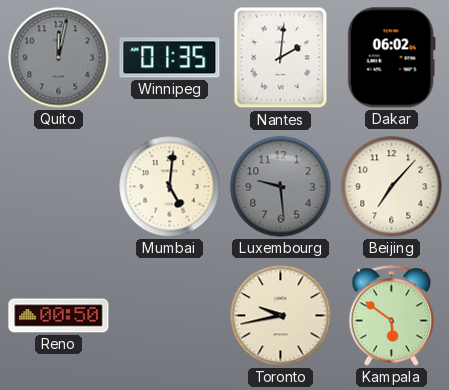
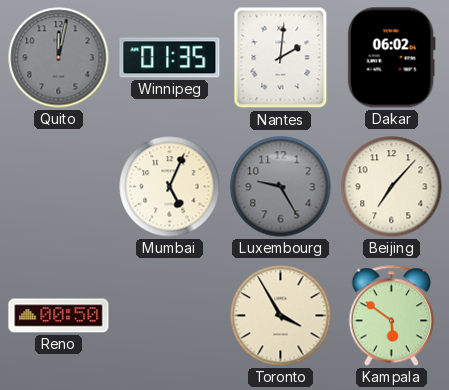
Mumbai: 5:01 -> 5:04
Luxembourg: 9:29 -> 9:25
Toronto: 9:43 -> 3:55
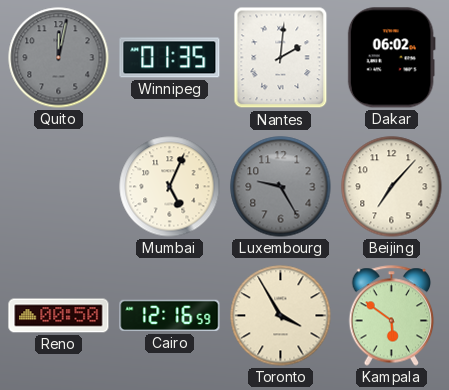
Cairo: none -> 12:16
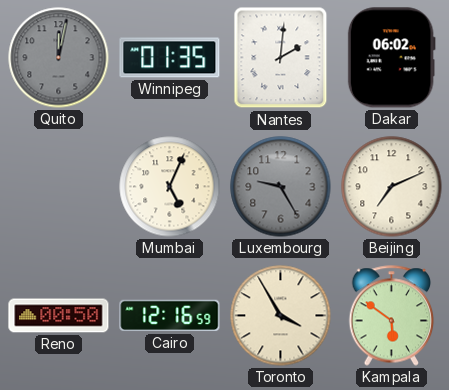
Beijing: 7:07 -> 7:11
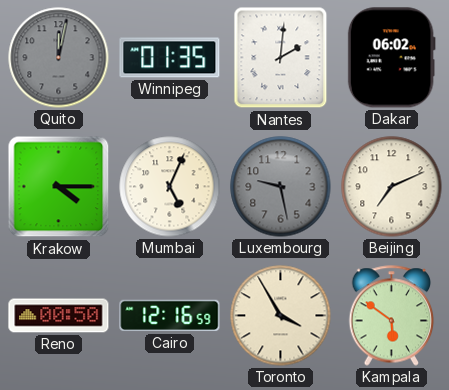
Krakow: none -> 4:15
Luxembourg: 9:25 -> 9:28
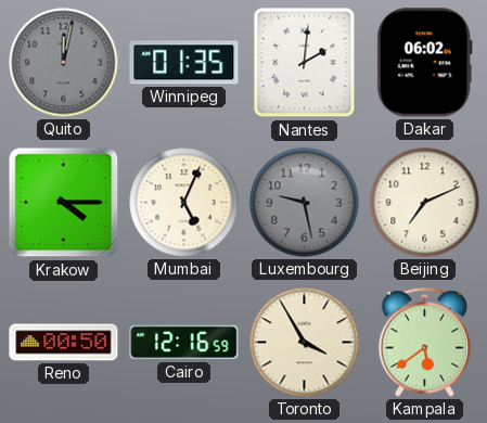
Kampala: 5:51 -> 5:39
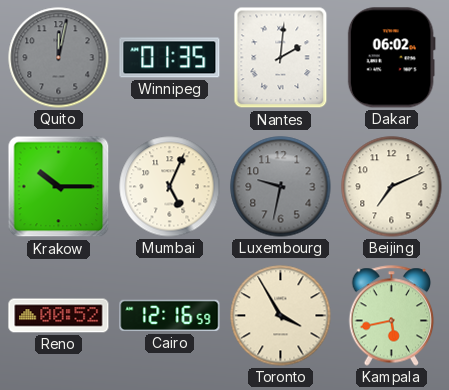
Krakow: 4:15 -> 10:15
Luxembourg: 9:28 -> 9:32
Reno: 00:50 -> 00:52
Kampala: 5:39 -> 5:43
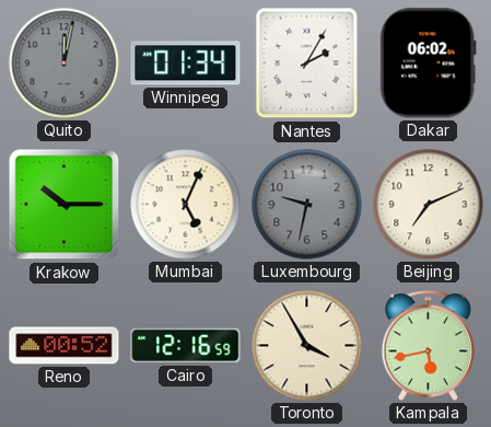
Winnipeg: 01:35 -> 01:34
Nantes: 2:01 -> 2:05
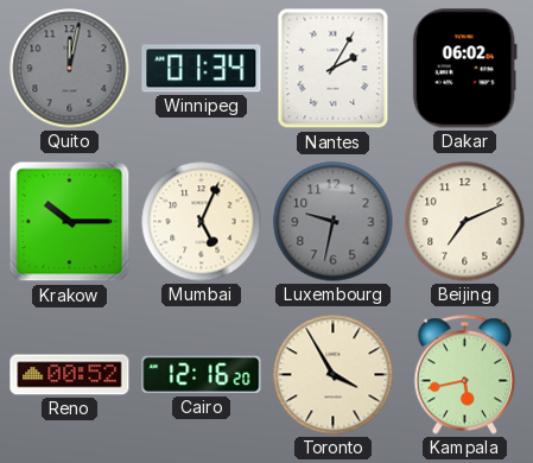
Cairo: 12:16:59 -> 12:16:20
